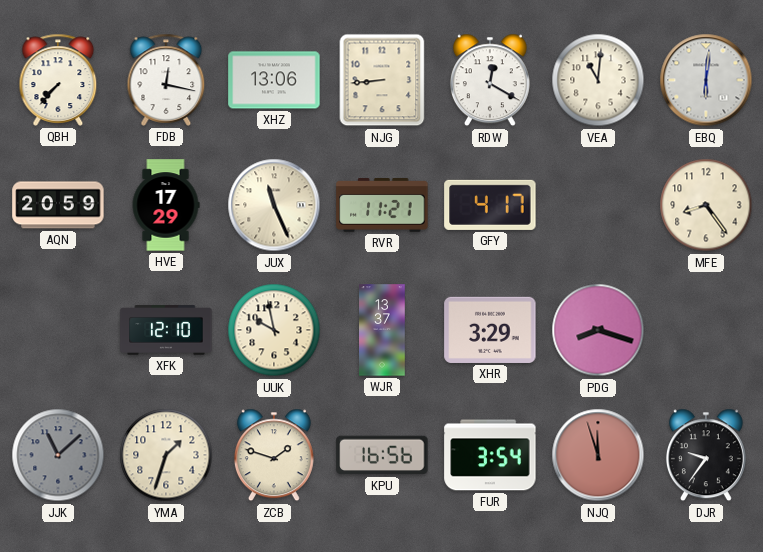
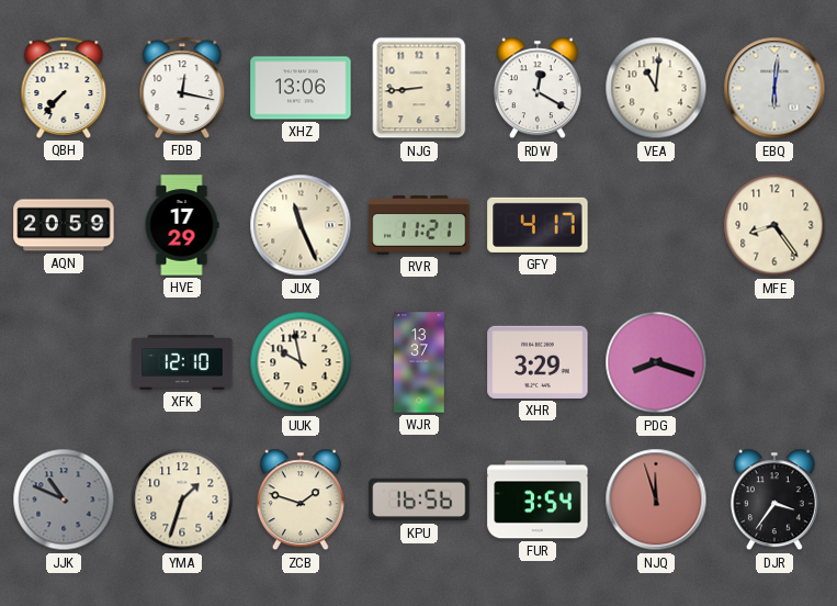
JJK: 11:08 -> 10:49
DJR: 9:36 -> 3:36
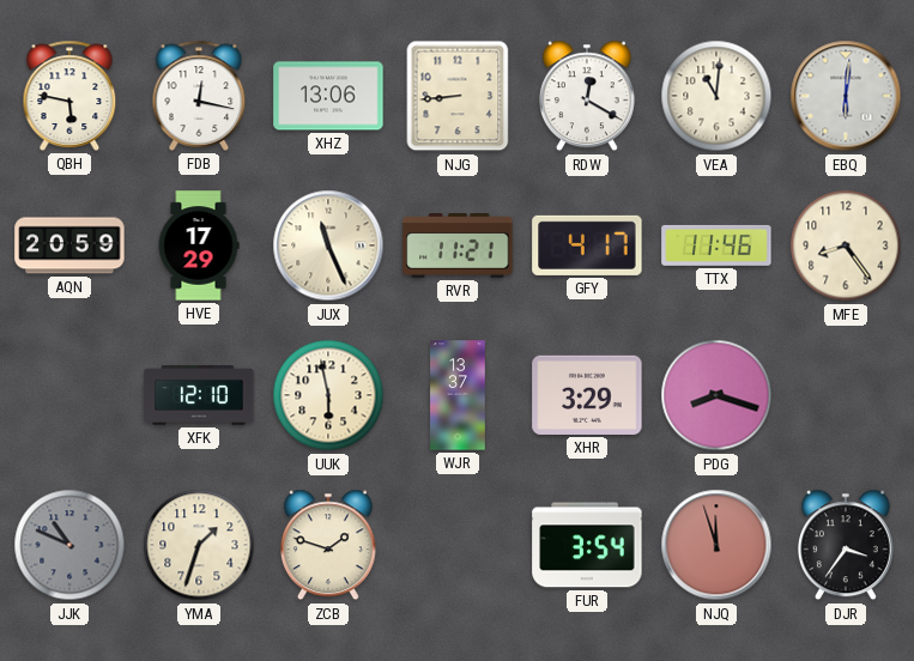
QBH: 7:37 -> 5:47
TTX: none -> 11:46
UUK: 9:58 -> 5:58
KPU: 16:56 -> none
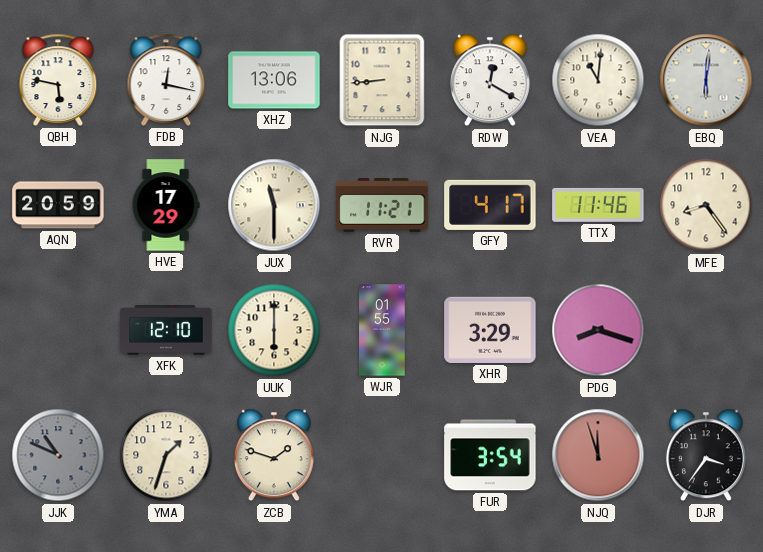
JUX: 11:26 -> 11:30
UUK: 5:58 -> 6:00
WJR: 13:37 -> 01:55
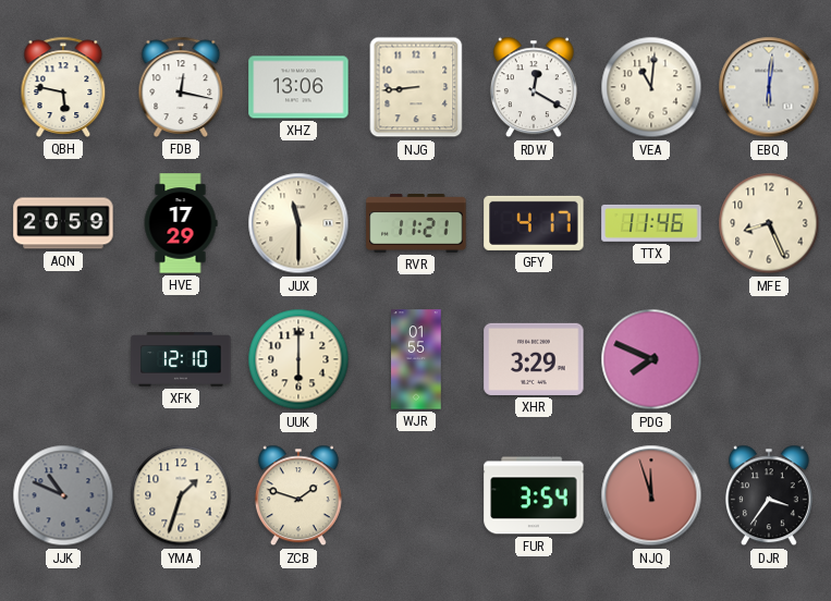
MFE: 8:24 -> 8:26
PDG: 8:18 -> 7:49
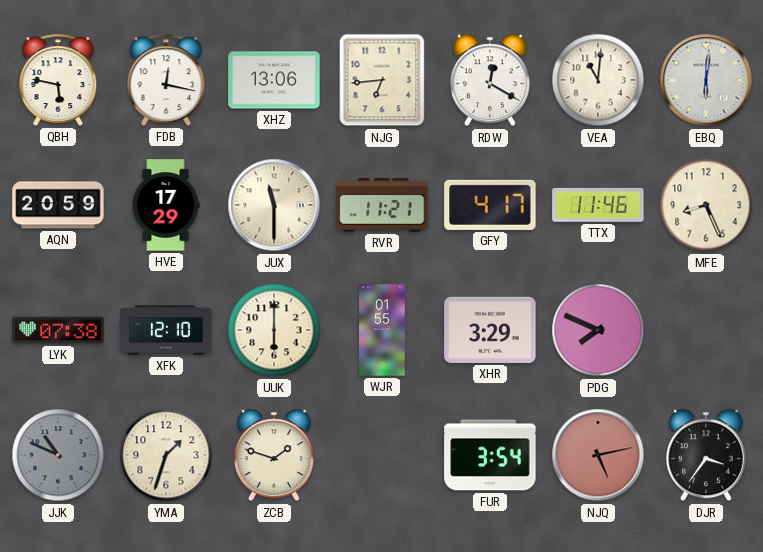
NJG: 8:44 -> 6:44
LYK: none -> 07:38
NJQ: 11:57 -> 5:13
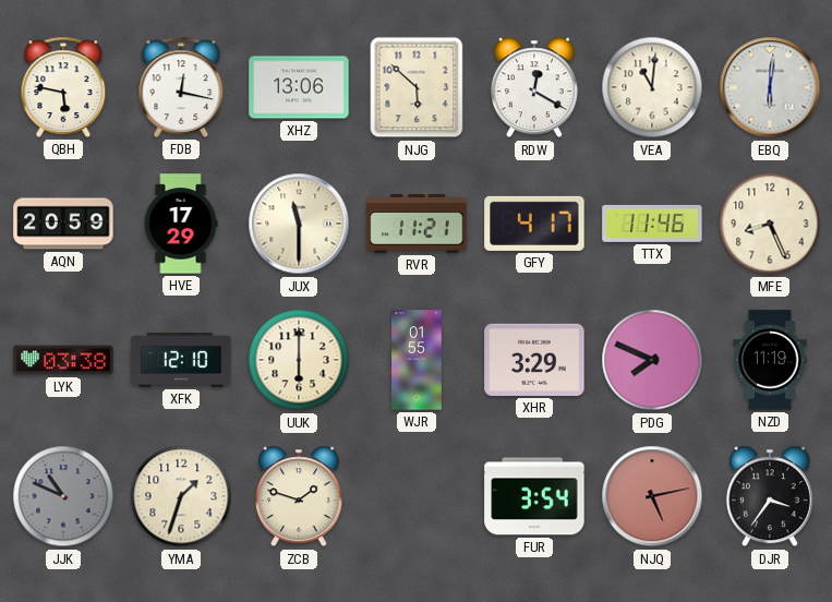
NJG: 6:44 -> 5:52
LYK: 07:38 -> 03:38
NZD: none -> 11:19
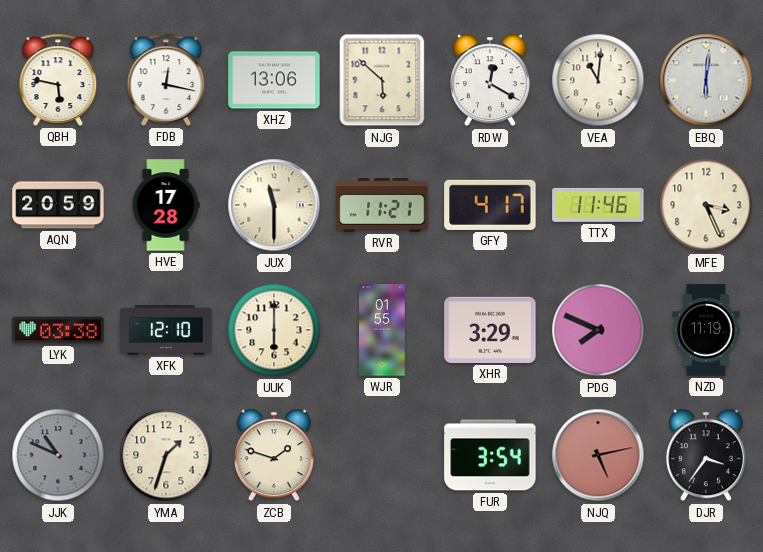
HVE: 17:29 -> 17:28
MFE: 8:26 -> 3:26
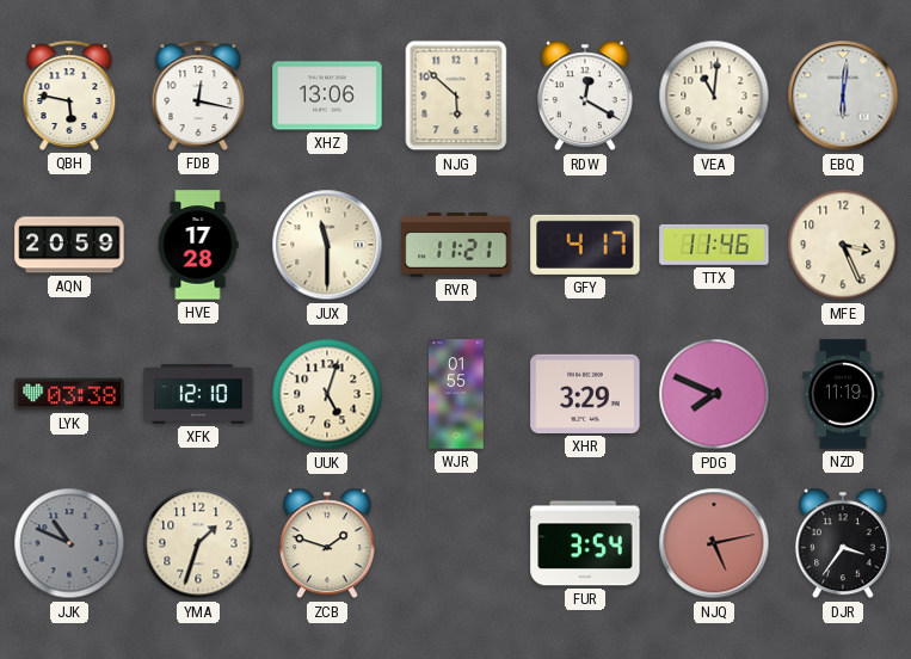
UUK: 6:00 -> 5:03
